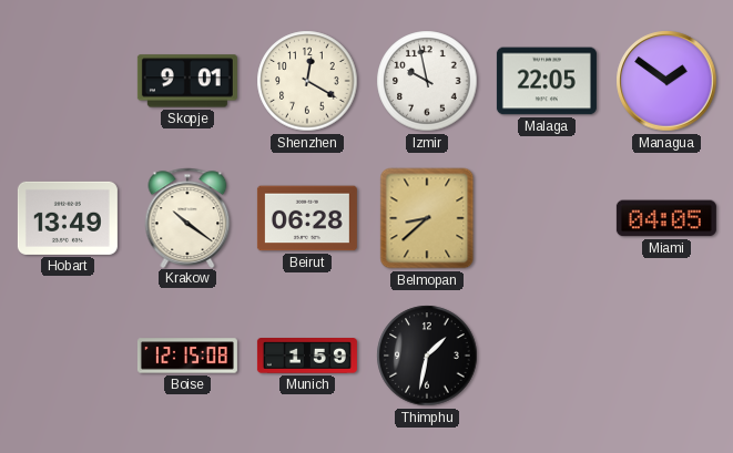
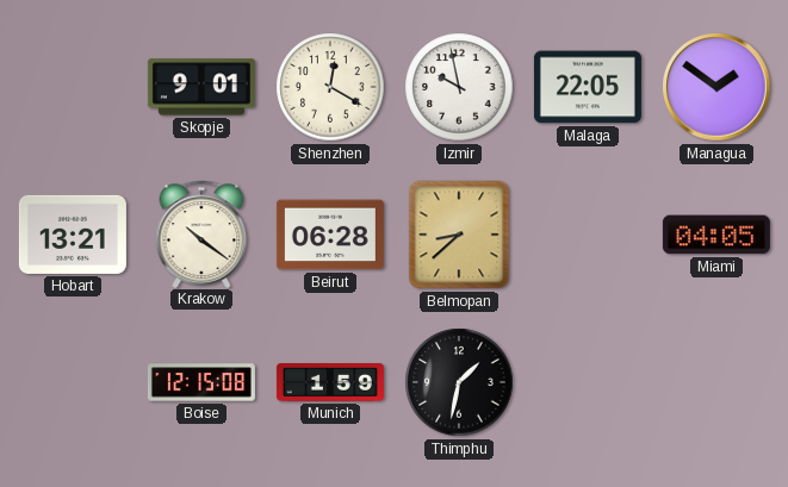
Hobart: 13:49 -> 13:21
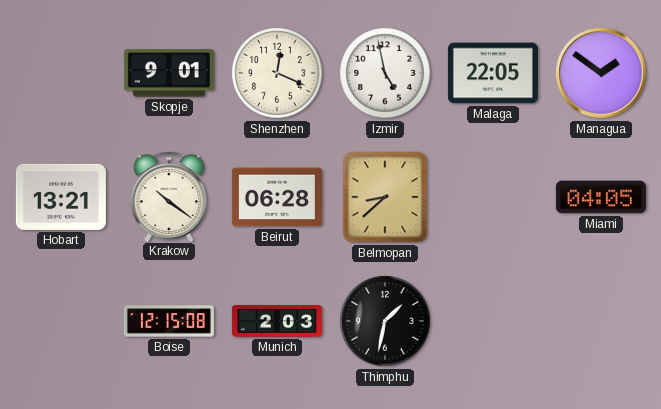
Shenzhen: 12:20 -> 12:19
Izmir: 9:58 -> 4:58
Munich: 1:59 -> 2:03
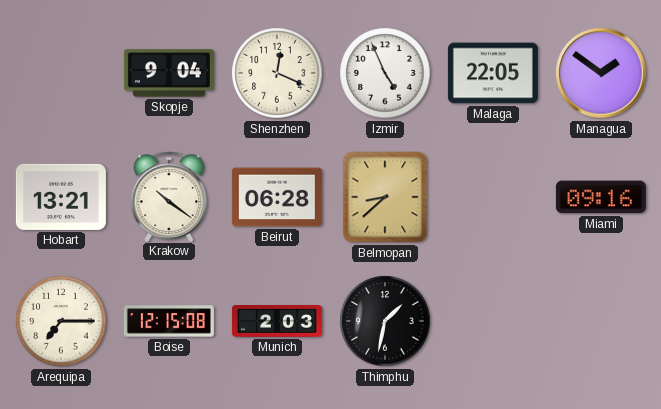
Skopje: 9:01 -> 9:04
Izmir: 4:58 -> 4:56
Miami: 04:05 -> 09:16
Arequipa: none -> 7:15
